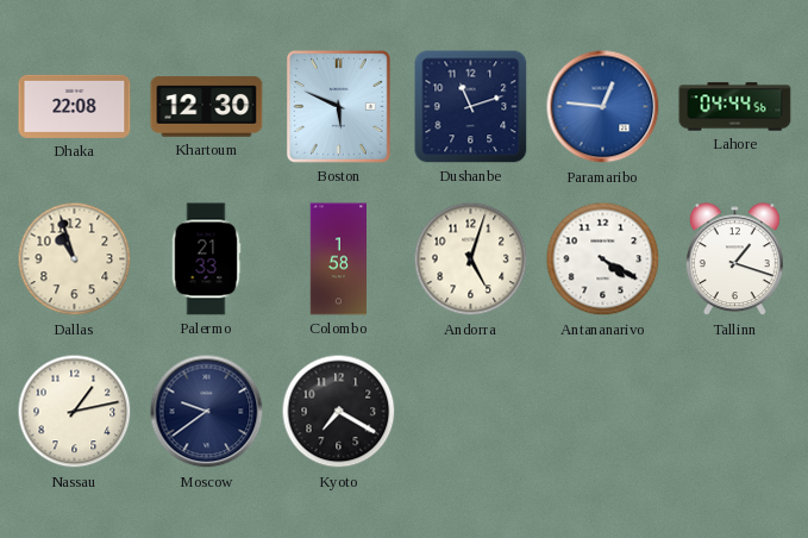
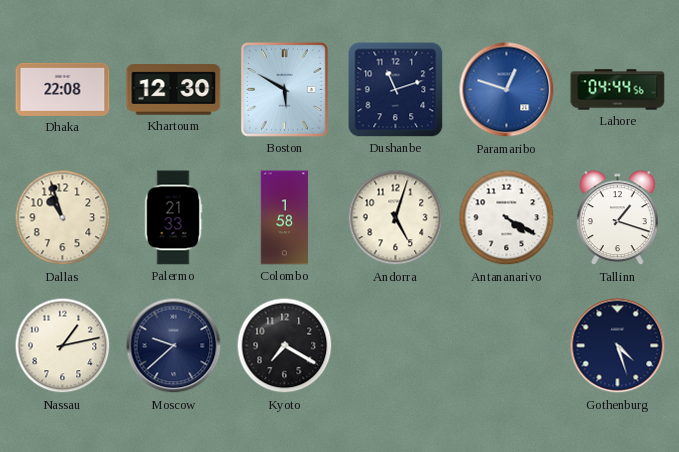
Boston: 5:49 -> 5:50
Paramaribo: 12:46 -> 12:48
Moscow: 9:39 -> 9:38
Gothenburg: none -> 4:27
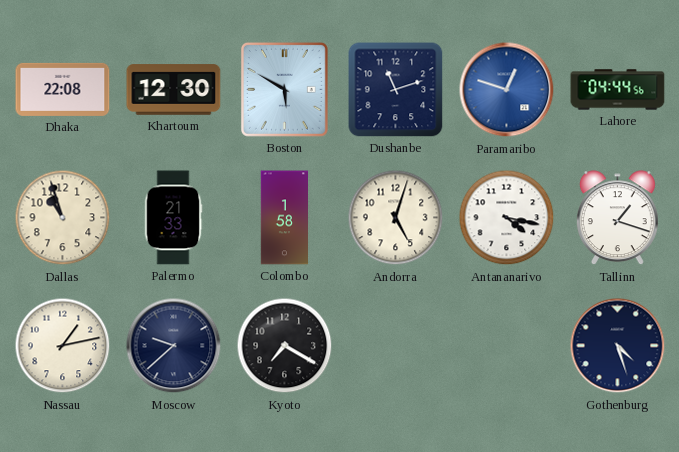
Antananarivo: 4:20 -> 4:17
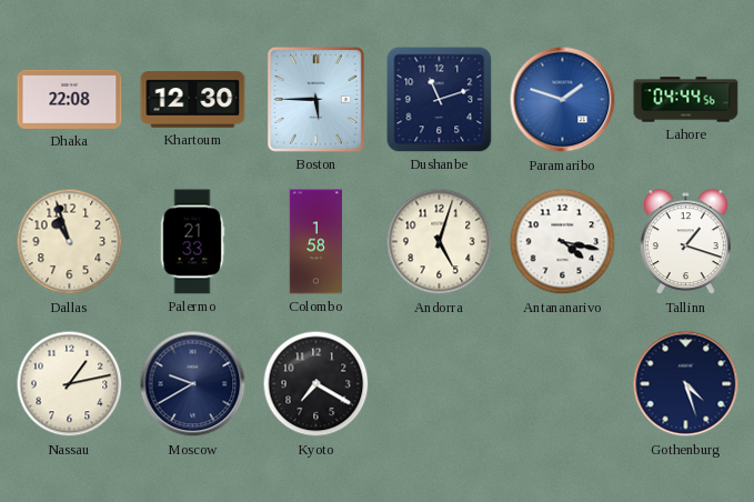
Boston: 5:50 -> 5:45
Paramaribo: 12:48 -> 1:48
Moscow: 9:38 -> 9:40
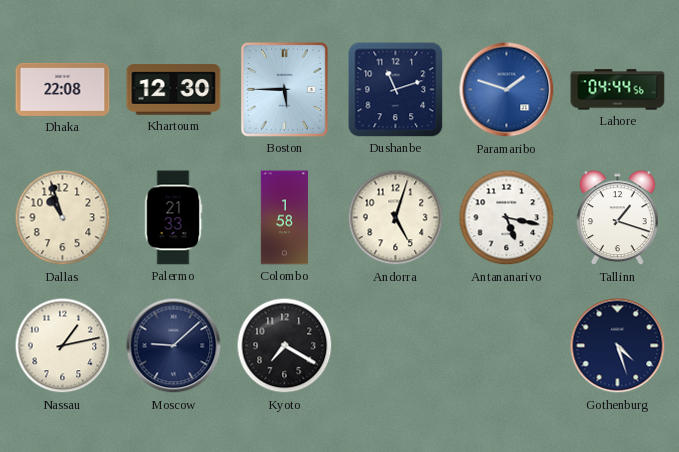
Antananarivo: 4:17 -> 5:17
Moscow: 9:40 -> 9:08
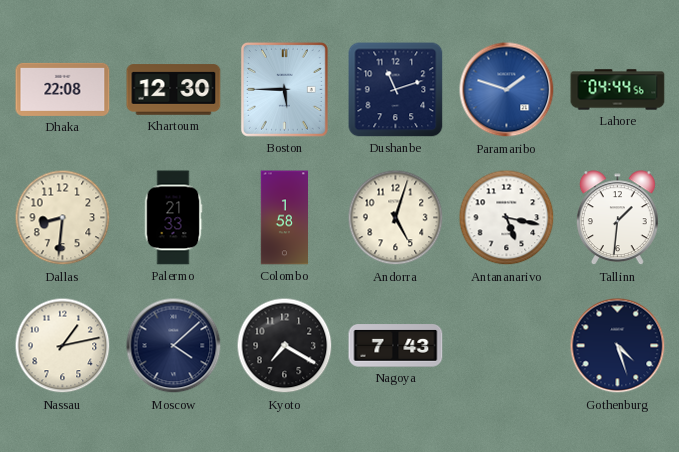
Dallas: 10:57 -> 8:31
Tallinn: 1:18 -> 1:31
Moscow: 9:08 -> 4:08
Nagoya: none -> 7:43
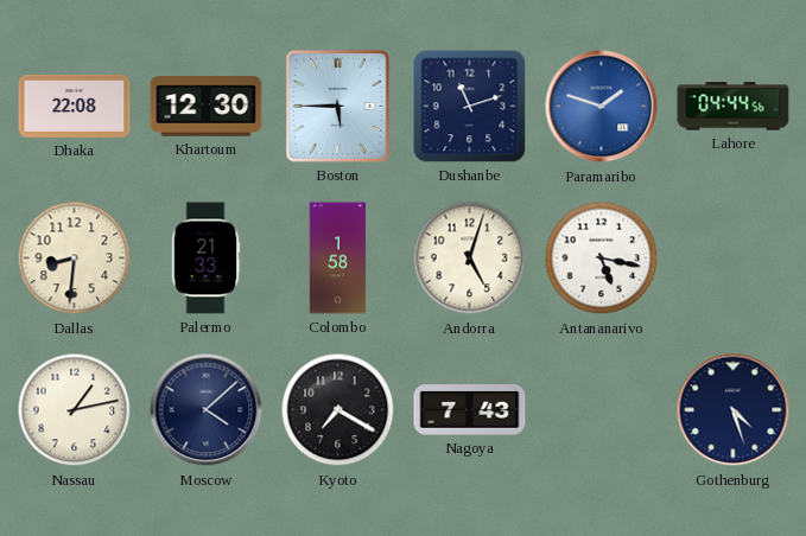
Tallinn: 1:31 -> none
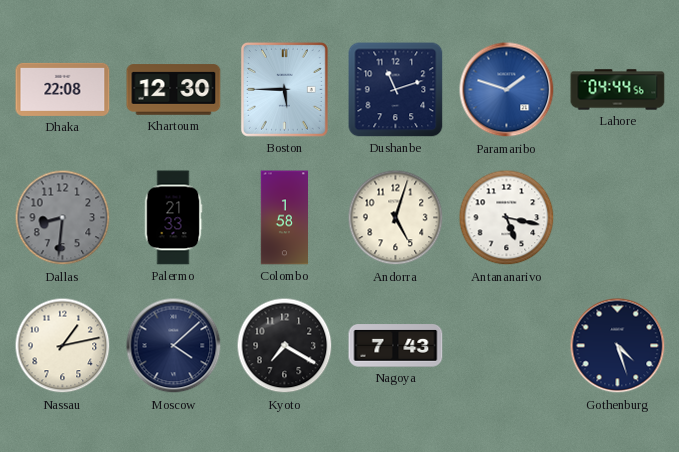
Dallas dial: cream -> grey
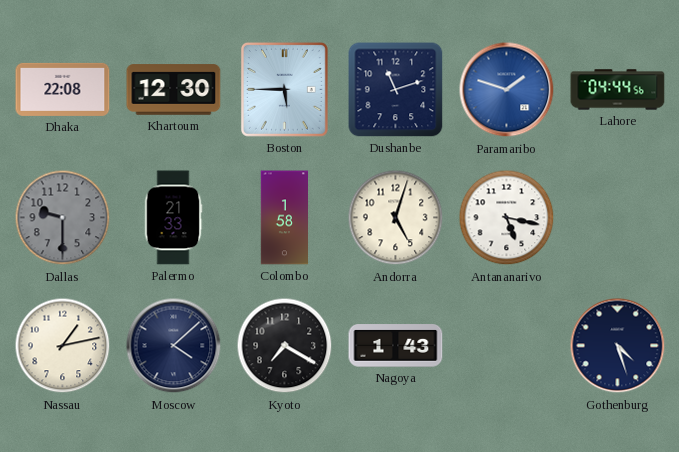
Dallas: 8:31 -> 9:30
Nagoya: 7:43 -> 1:43
